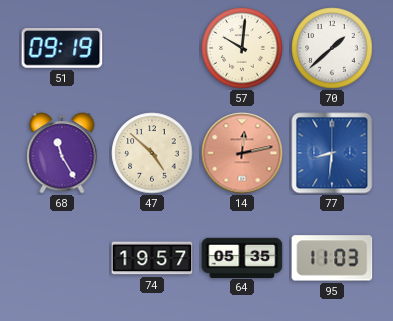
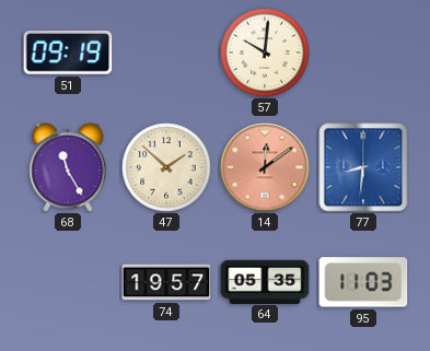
70: 1:38 -> none
47: 4:52 -> 1:52
14: 12:13 -> 12:09
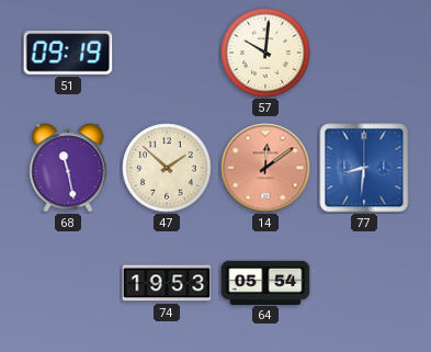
68: 11:25 -> 11:28
74: 19:57 -> 19:53
64: 05:35 -> 05:54
95: 11:03 -> none
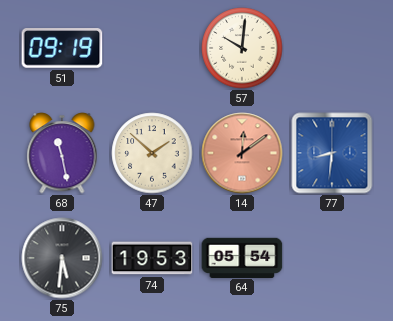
75: none -> 5:31
